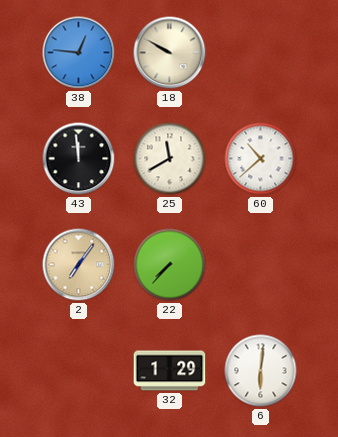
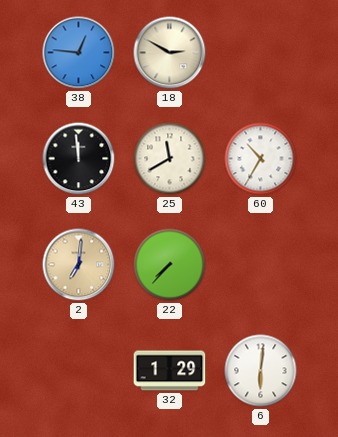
18: 9:50 -> 2:50
60: 10:38 -> 10:35
2: 7:06 -> 7:01
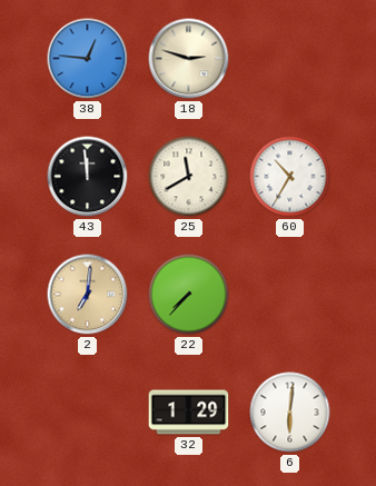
18: 2:50 -> 2:48
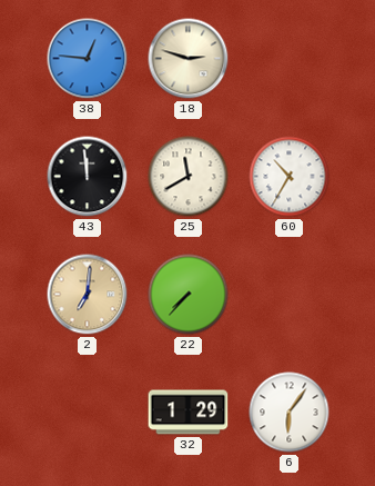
6: 6:01 -> 6:06
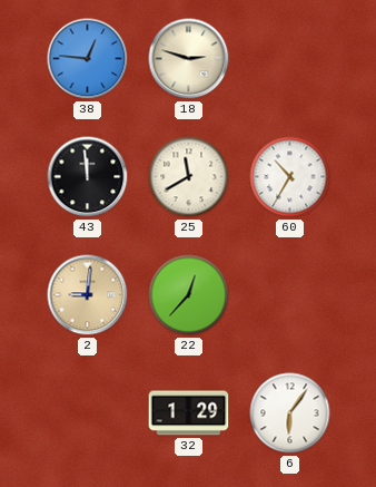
2: 7:01 -> 9:01
22: 7:37 -> 12:37
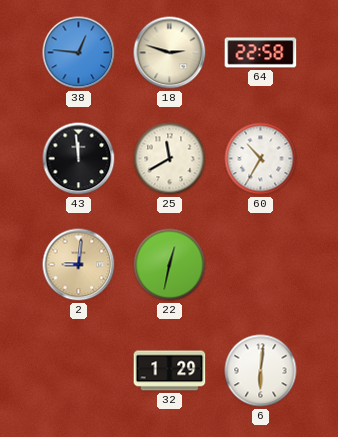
64: none -> 22:58
22: 12:37 -> 12:32
6: 6:06 -> 6:01
